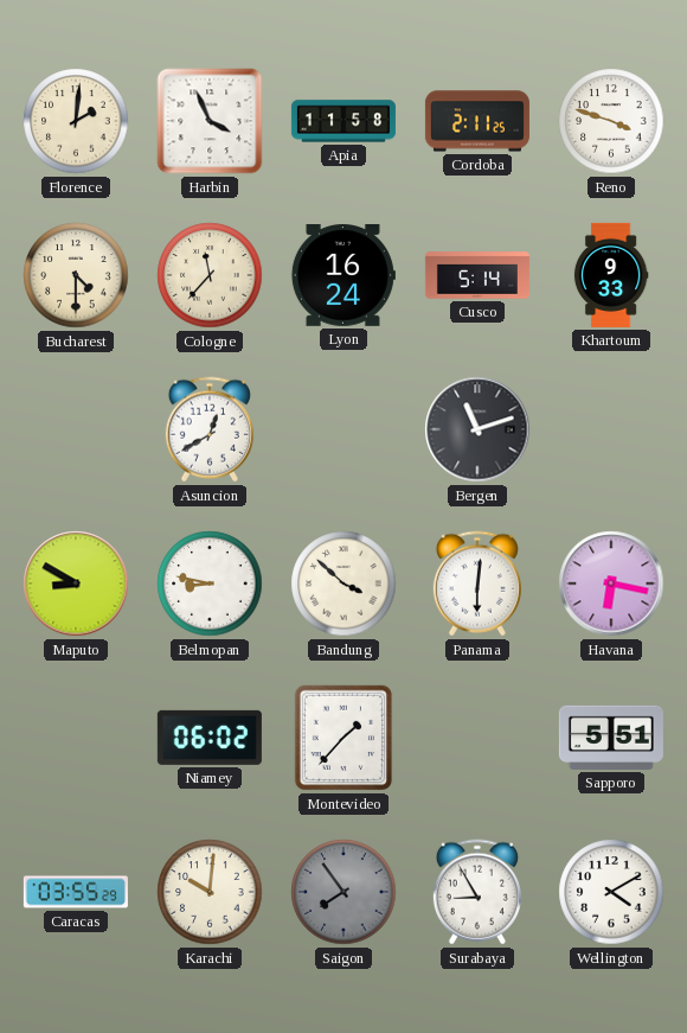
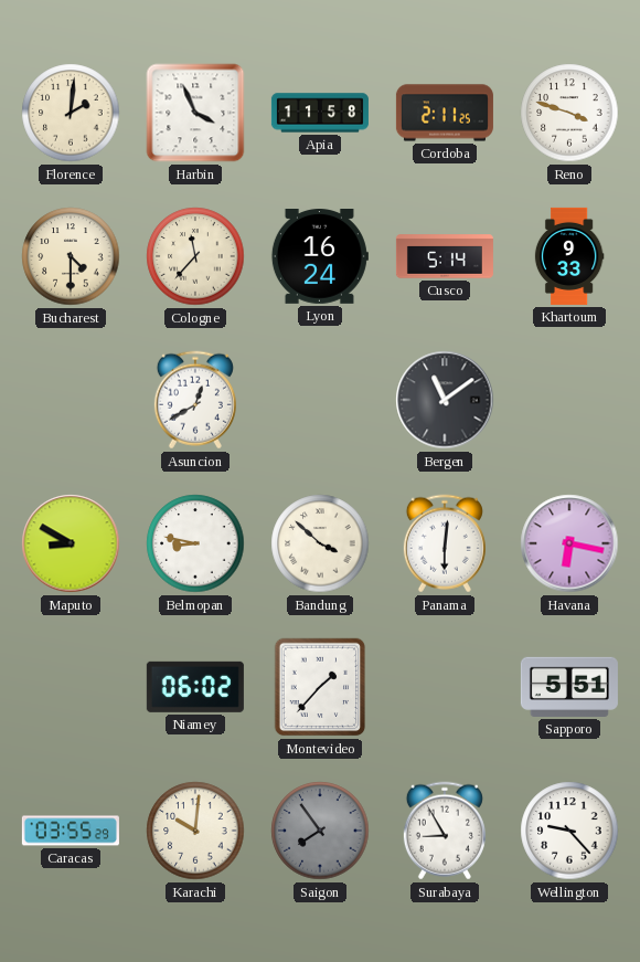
Bergen: 11:12 -> 11:09
Wellington: 4:10 -> 9:23
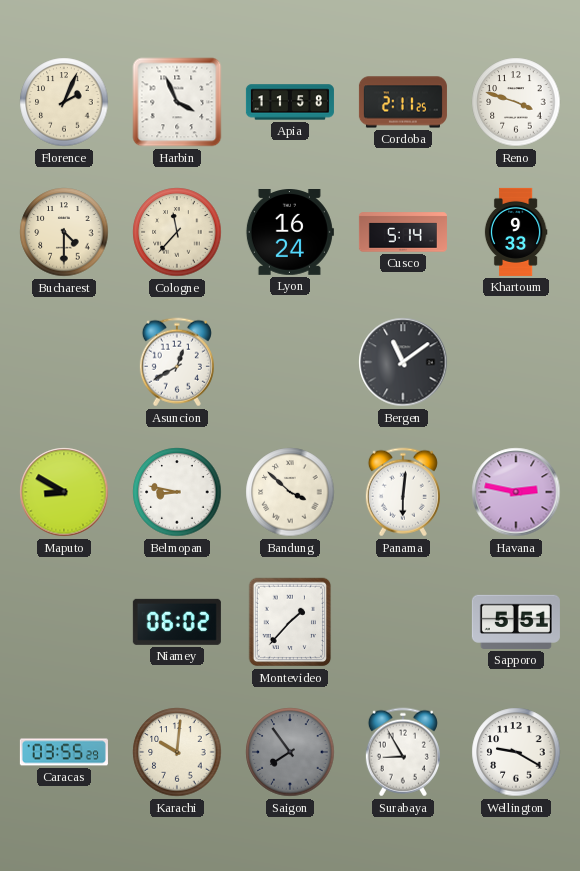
Florence: 2:01 -> 2:04
Havana: 6:17 -> 2:47
Wellington: 9:23 -> 9:20
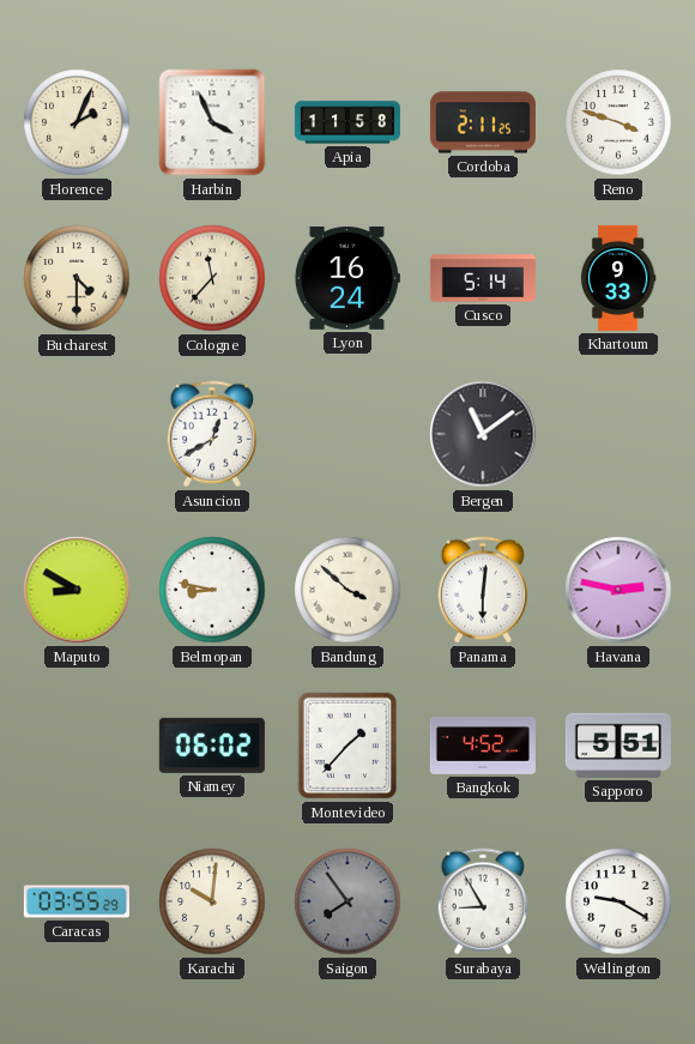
Bangkok: none -> 4:52
